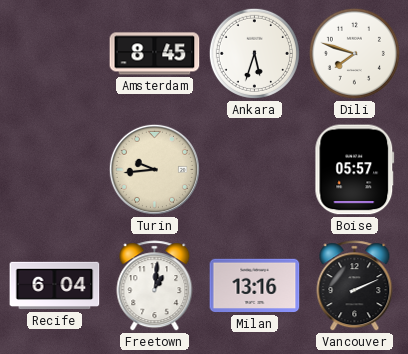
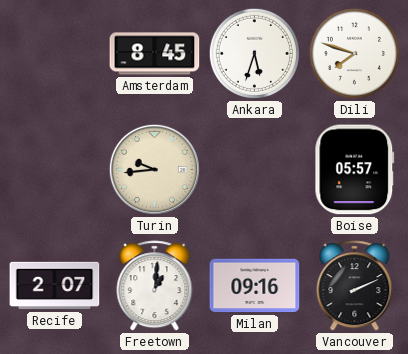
Recife: 6:04 -> 2:07
Milan: 13:16 -> 09:16
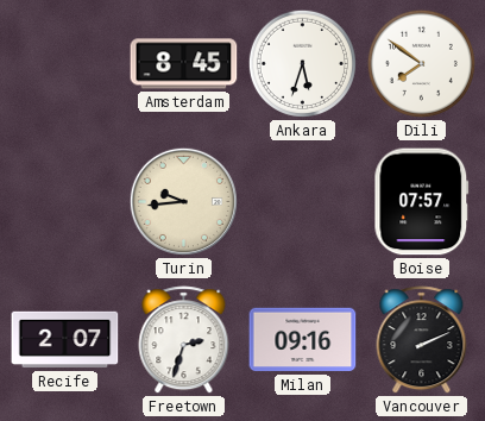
Dili: 7:48 -> 7:51
Boise: 05:57 -> 07:57
Freetown: 1:01 -> 2:33
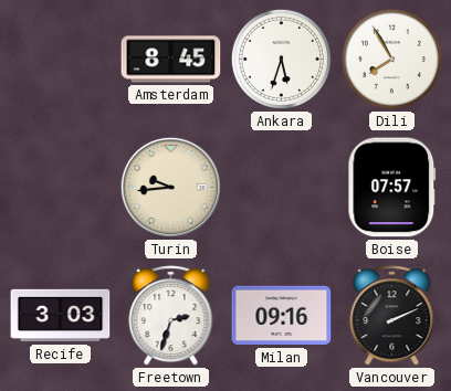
Dili: 7:51 -> 7:55
Recife: 2:07 -> 3:03
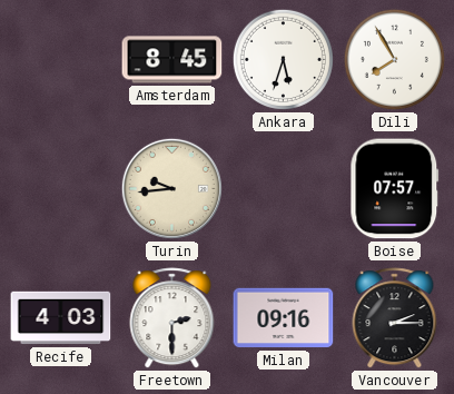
Recife: 3:03 -> 4:03
Freetown: 2:33 -> 2:30
Vancouver: 2:11 -> 2:15
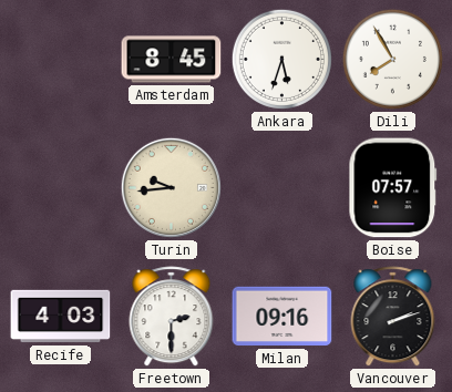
Vancouver: 2:15 -> 2:12
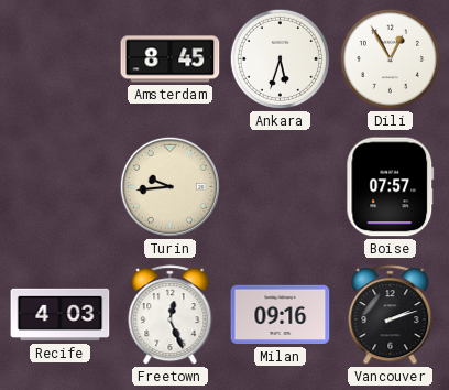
Dili: 7:55 -> 12:55
Freetown: 2:30 -> 12:26
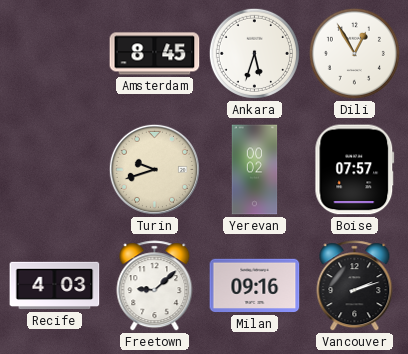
Turin: 9:44 -> 9:42
Yerevan: none -> 00:02
Freetown: 12:26 -> 9:08
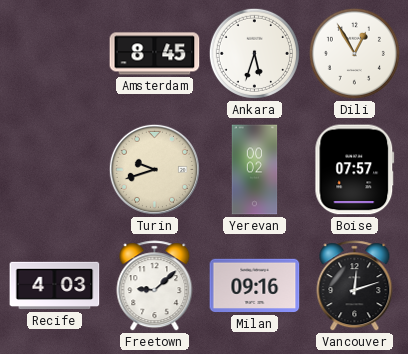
Vancouver: 2:12 -> 12:12
